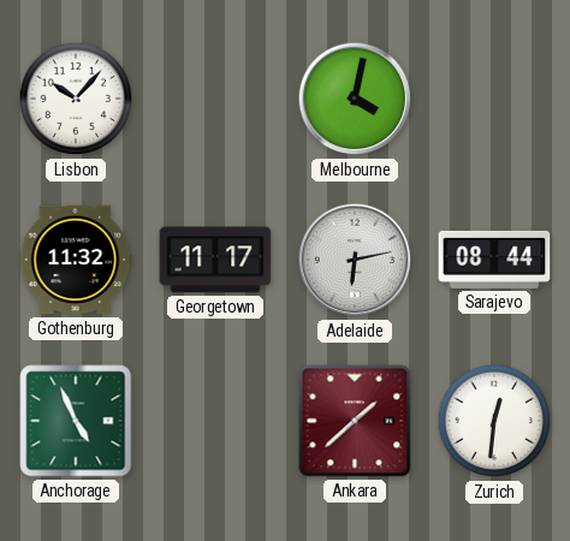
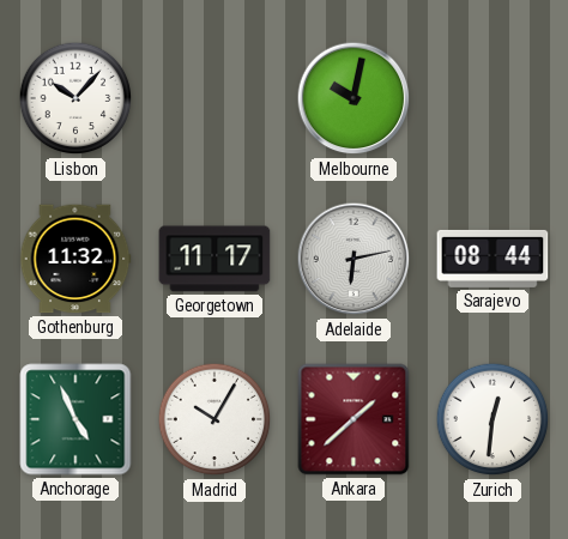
Melbourne: 4:02 -> 10:02
Madrid: none -> 10:05
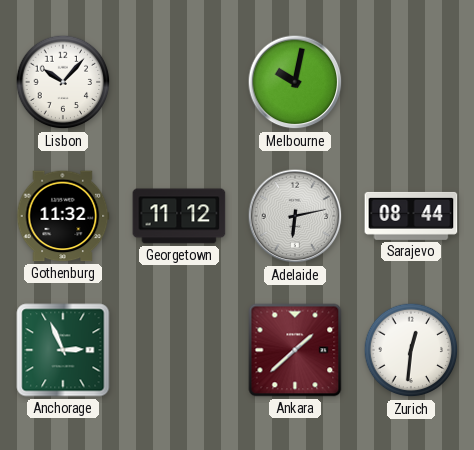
Georgetown: 11:17 -> 11:12
Anchorage: 4:56 -> 2:56
Madrid: 10:05 -> none
